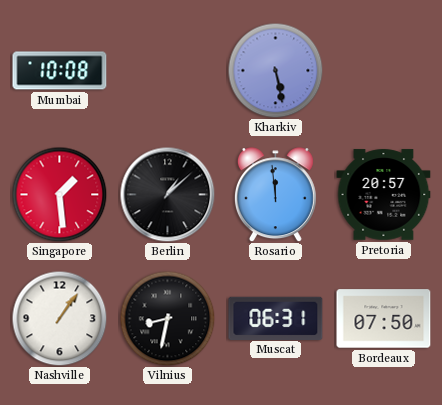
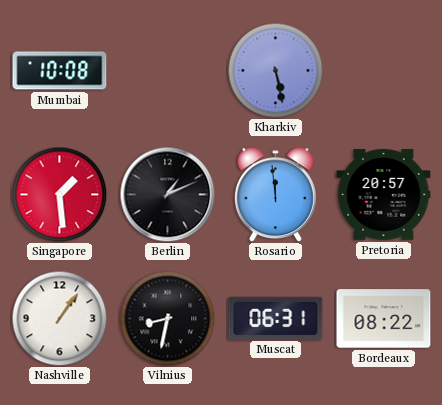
Berlin: 1:08 -> 1:11
Bordeaux: 07:50 -> 08:22
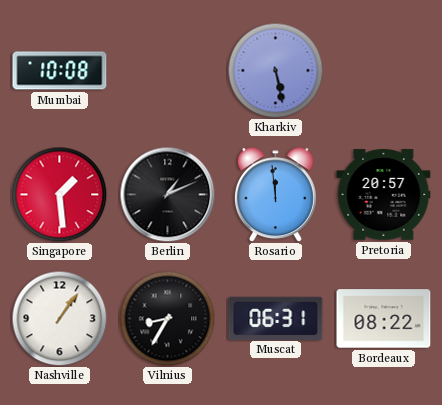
Vilnius: 8:32 -> 8:35
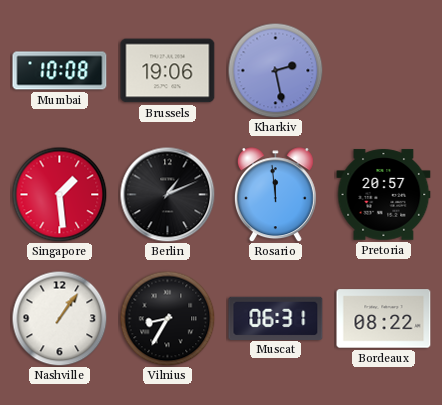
Brussels: none -> 19:06
Kharkiv: 5:28 -> 2:28
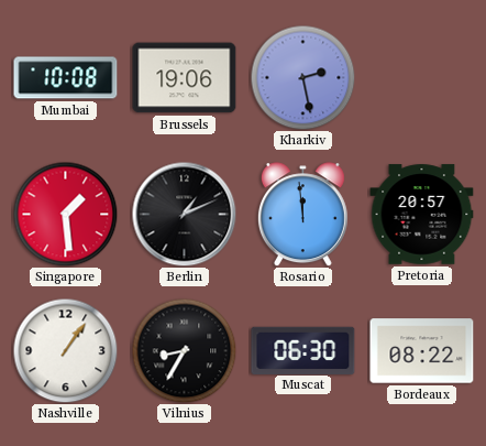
Muscat: 06:31 -> 06:30
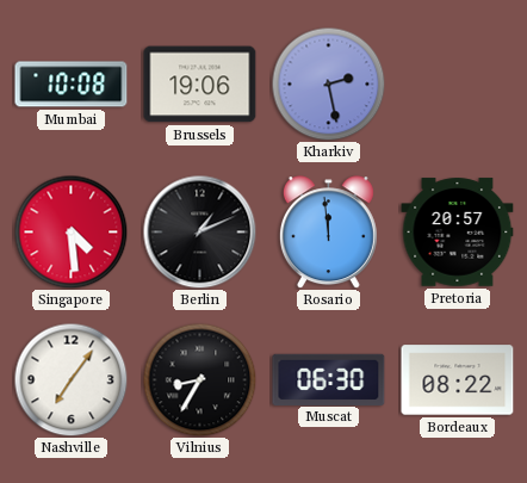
Singapore: 1:29 -> 4:29
Nashville: 1:06 -> 7:06
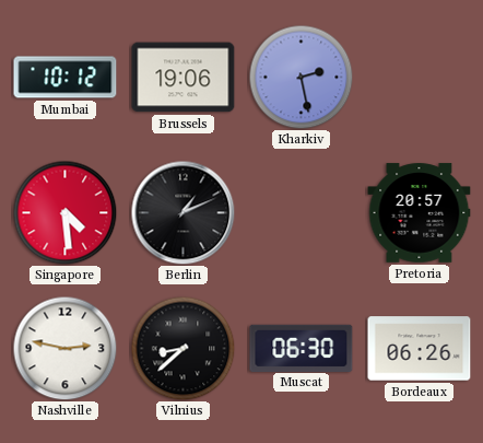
Mumbai: 10:08 -> 10:12
Rosario: 11:59 -> none
Nashville: 7:06 -> 2:47
Vilnius: 8:35 -> 8:38
Bordeaux: 08:22 -> 06:26
